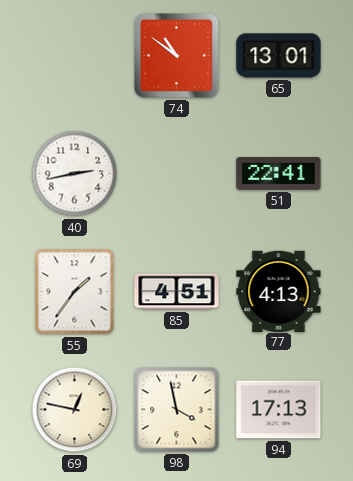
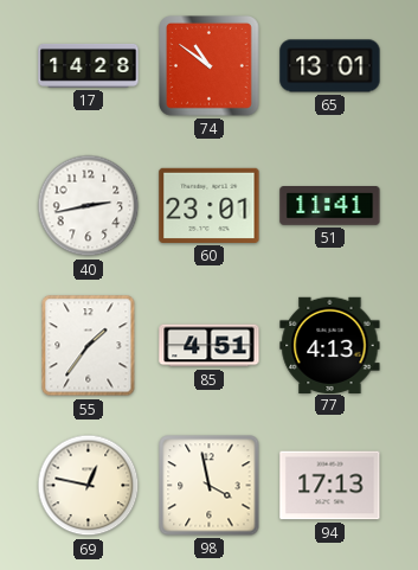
17: none -> 14:28
60: none -> 23:01
51: 22:41 -> 11:41
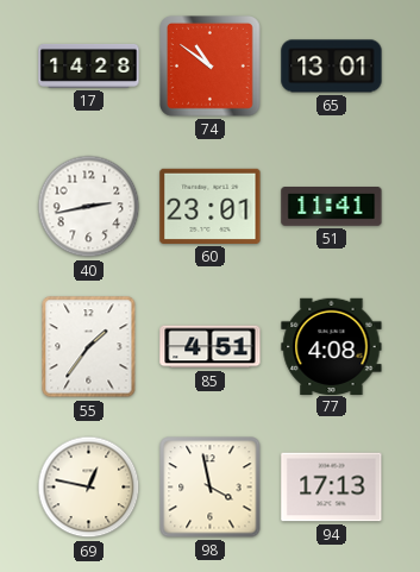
77: 4:13 -> 4:08
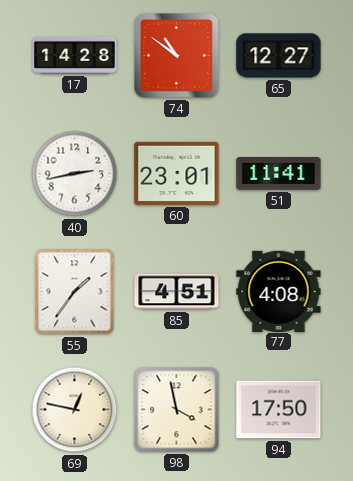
65: 13:01 -> 12:27
94: 17:13 -> 17:50
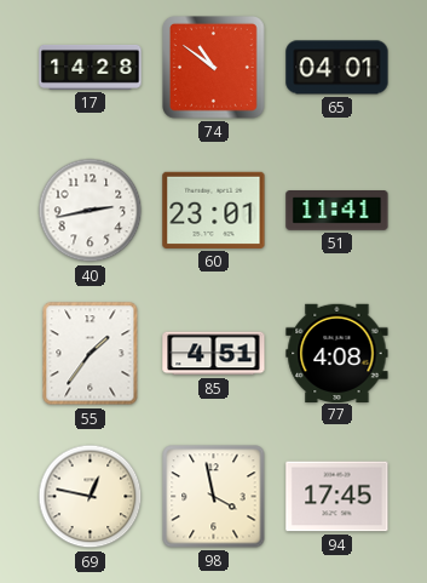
65: 12:27 -> 04:01
94: 17:50 -> 17:45
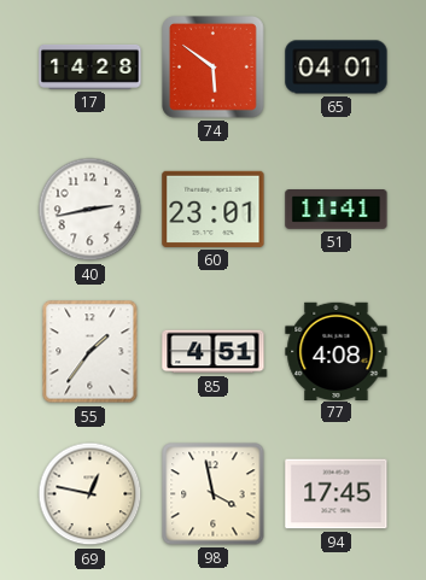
74: 10:51 -> 5:51
